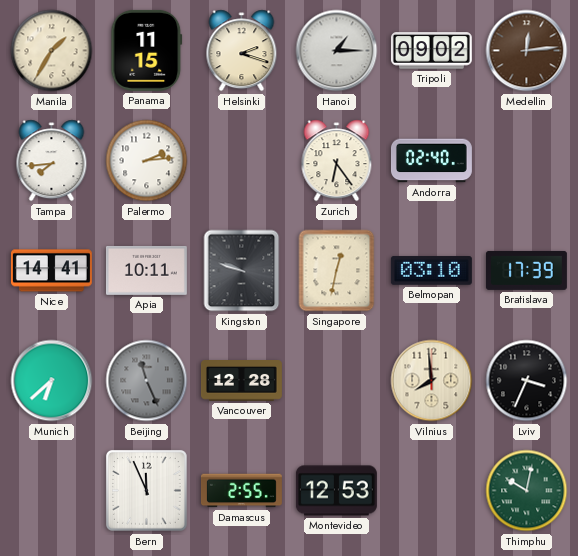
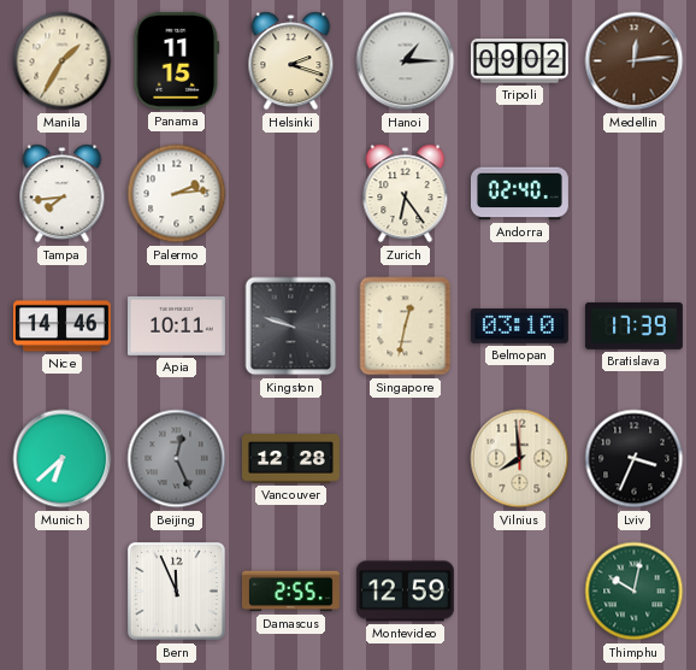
Nice: 14:41 -> 14:46
Beijing: 11:26 -> 12:26
Montevideo: 12:53 -> 12:59
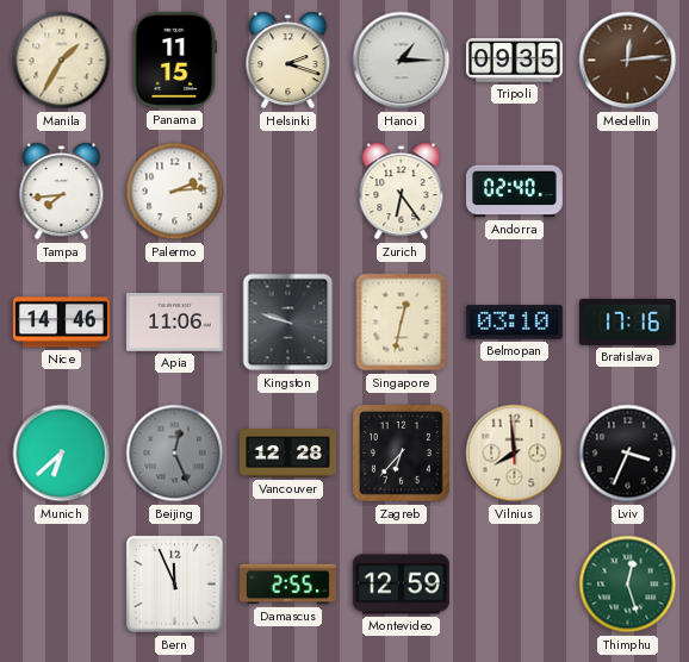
Tripoli: 09:02 -> 09:35
Apia: 10:11 -> 11:06
Bratislava: 17:39 -> 17:16
Zagreb: none -> 6:37
Thimphu: 10:02 -> 12:27
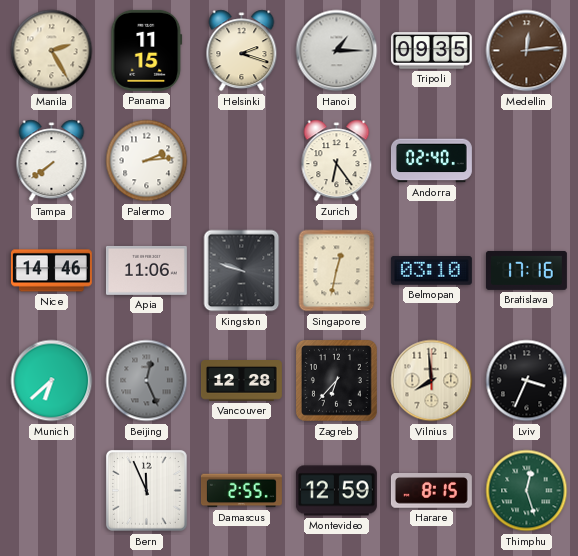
Manila: 1:35 -> 2:25
Tampa: 7:44 -> 7:39
Harare: none -> 8:15
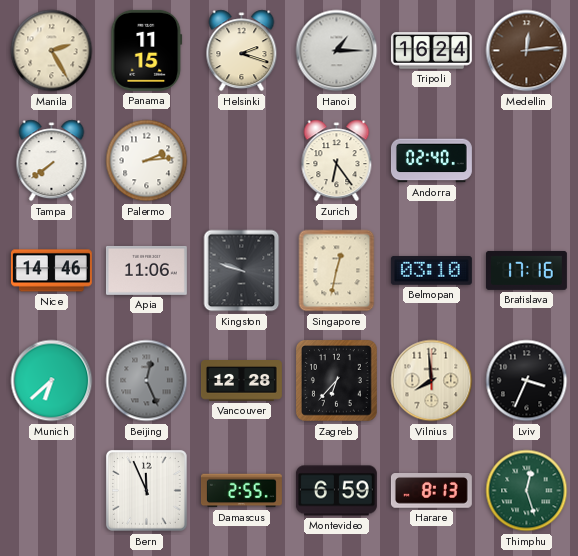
Tripoli: 09:35 -> 16:24
Montevideo: 12:59 -> 6:59
Harare: 8:15 -> 8:13
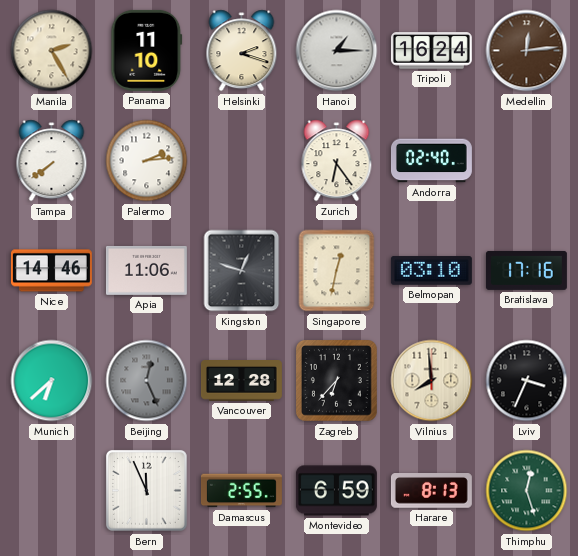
Panama: 11:15 -> 11:10
Kingston: 9:48 -> 12:48
